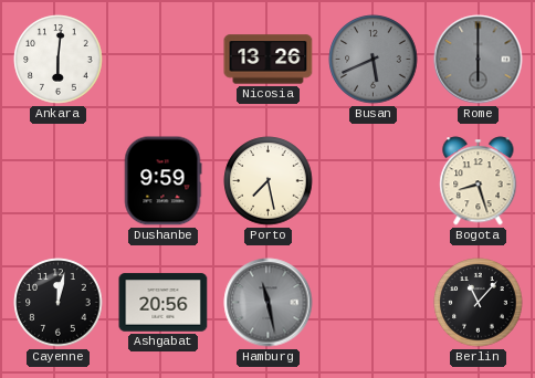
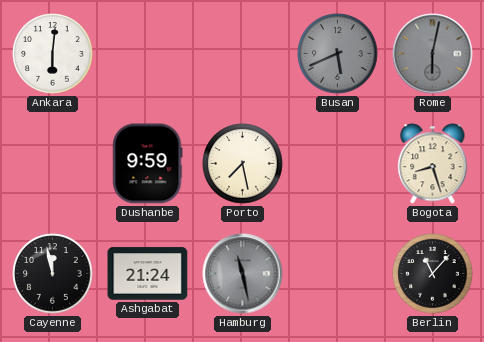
Nicosia: 13:26 -> none
Rome: 6:00 -> 6:02
Cayenne: 12:02 -> 11:58
Ashgabat: 20:56 -> 21:24
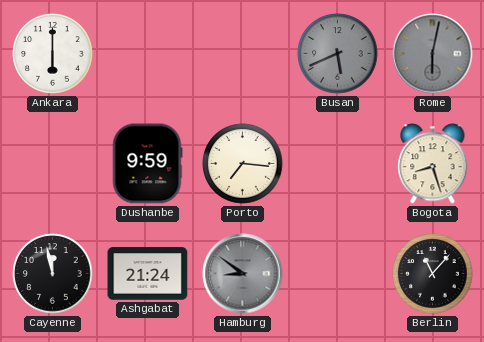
Ankara: 6:01 -> 6:00
Porto: 7:28 -> 7:16
Hamburg: 11:28 -> 8:51
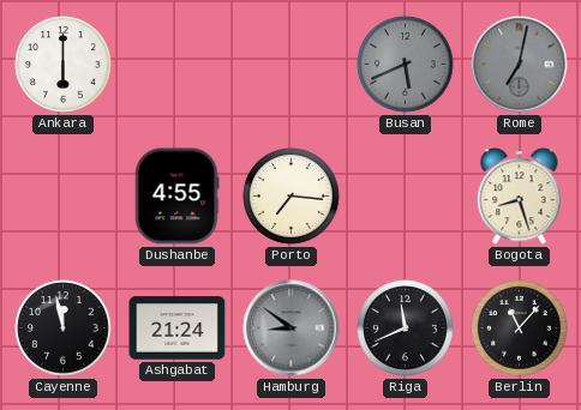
Rome: 6:02 -> 7:02
Dushanbe: 9:59 -> 4:55
Riga: none -> 11:41
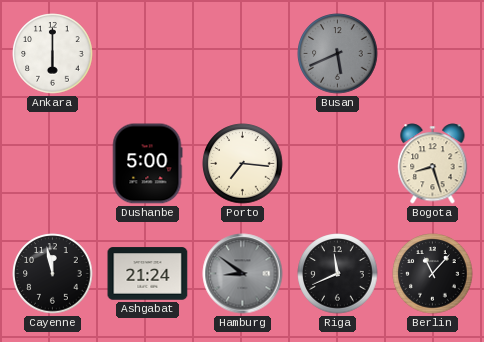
Rome: 7:02 -> none
Dushanbe: 4:55 -> 5:00
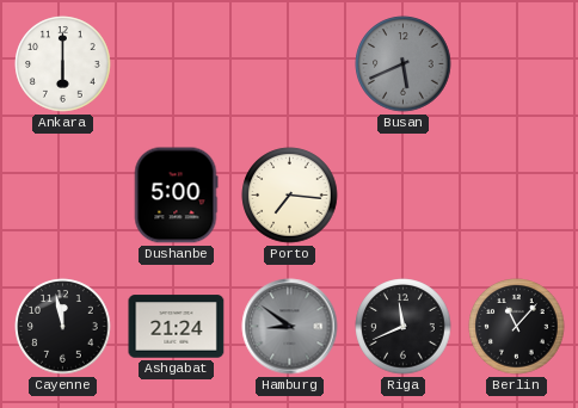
Bogota: 8:27 -> none
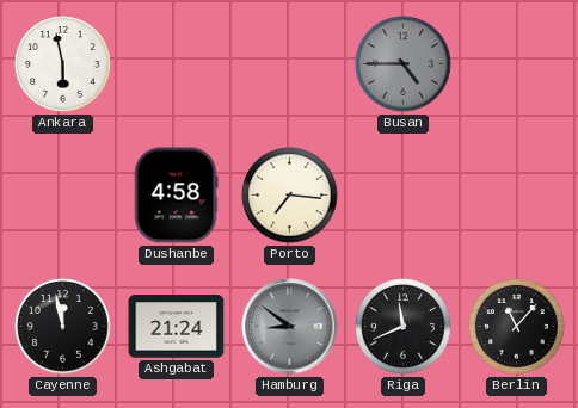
Ankara: 6:00 -> 5:58
Busan: 5:41 -> 4:45
Dushanbe: 5:00 -> 4:58
